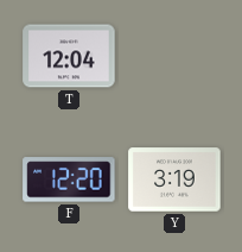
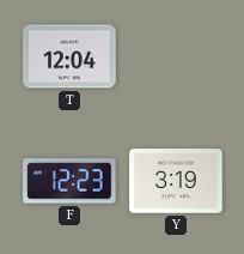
F: 12:20 -> 12:23
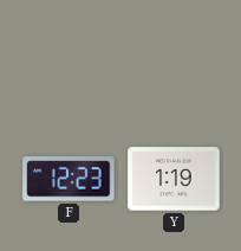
T: 12:04 -> none
Y: 3:19 -> 1:19
